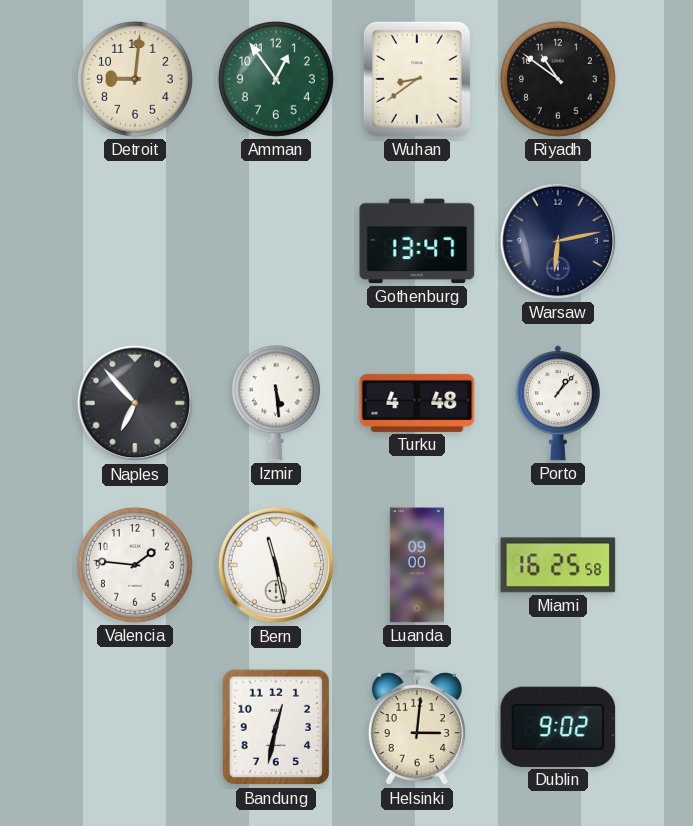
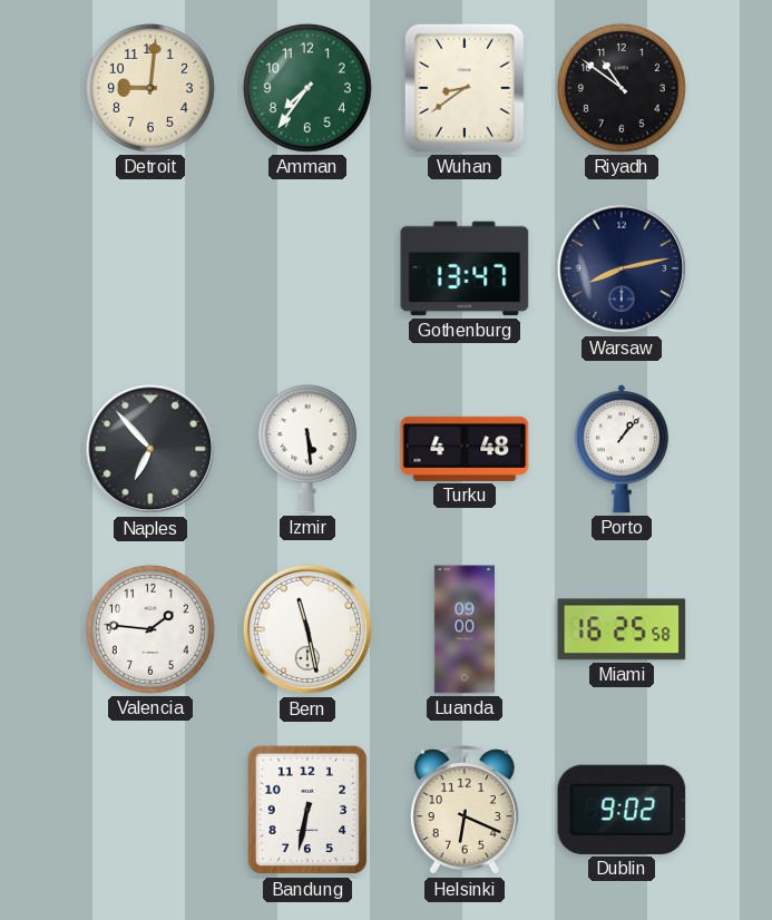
Amman: 12:54 -> 7:36
Warsaw: 6:13 -> 8:13
Bandung: 12:32 -> 6:32
Helsinki: 3:01 -> 6:19
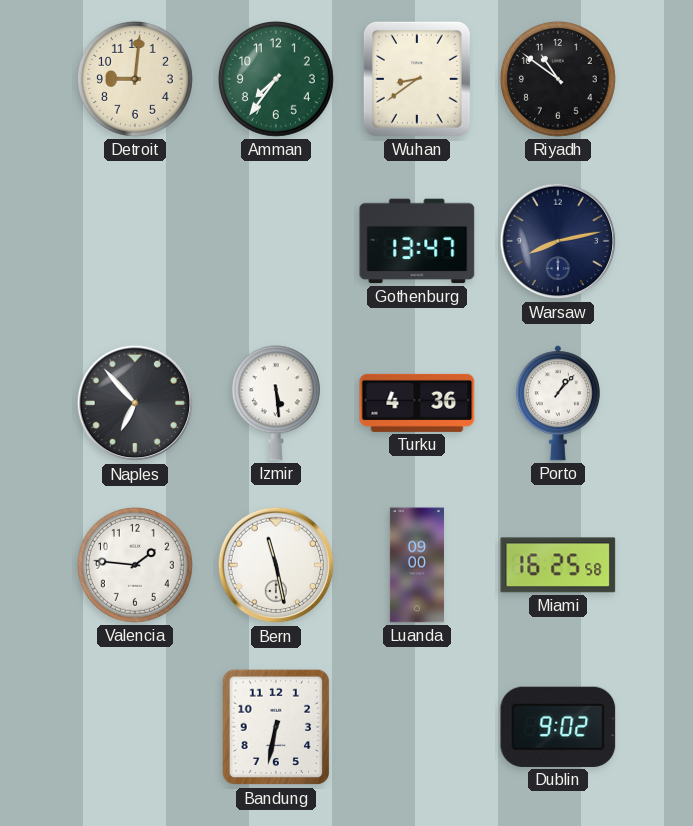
Turku: 4:48 -> 4:36
Helsinki: 6:19 -> none
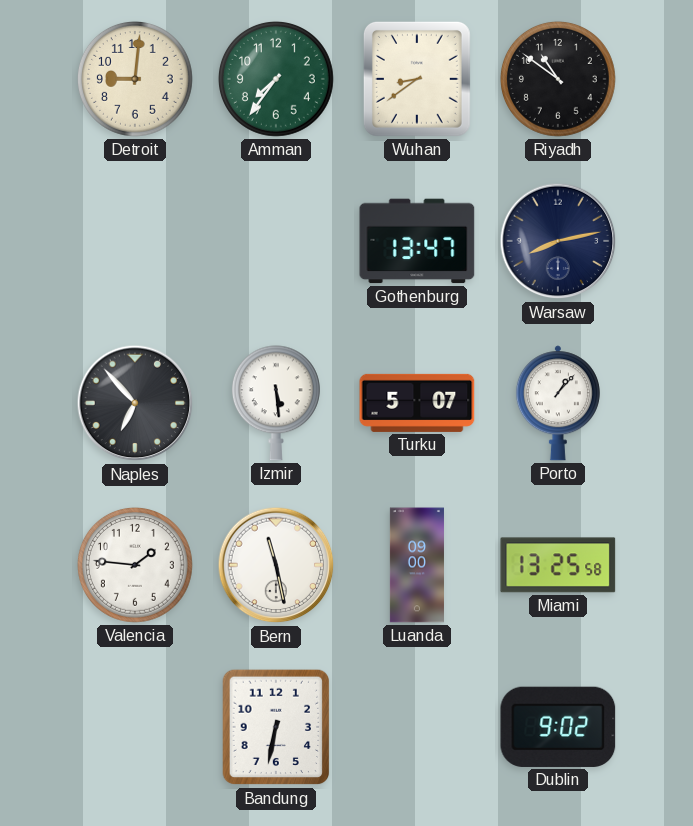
Turku: 4:36 -> 5:07
Miami: 16:25 -> 13:25
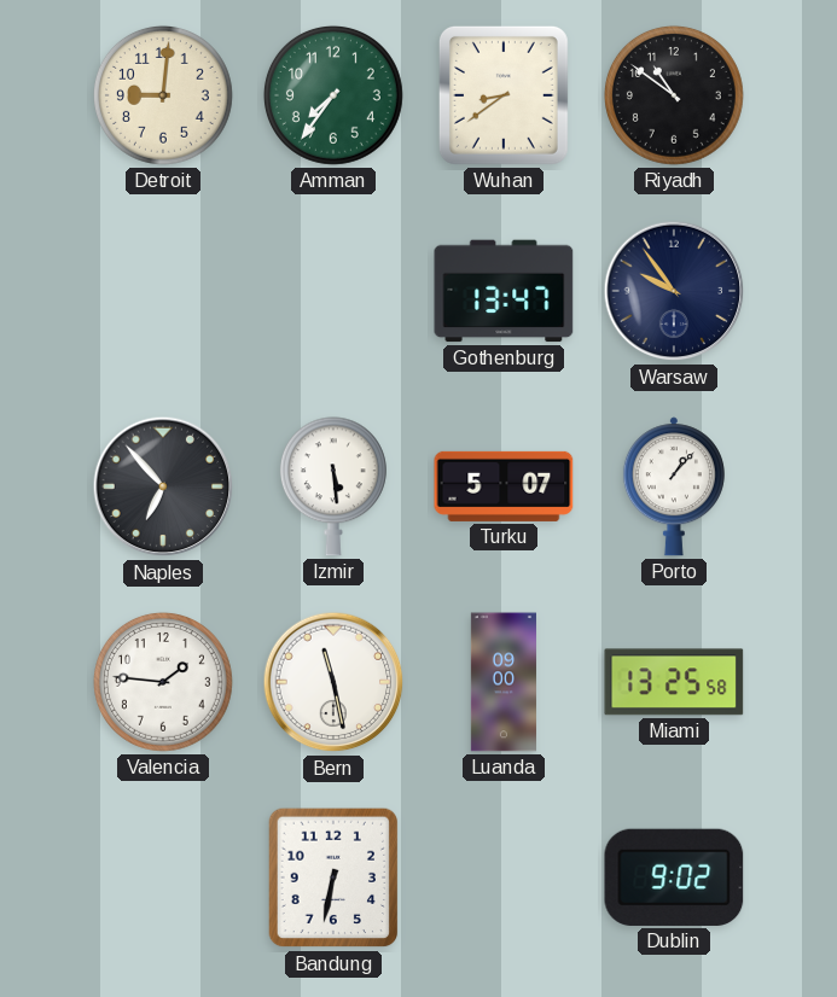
Warsaw: 8:13 -> 9:54
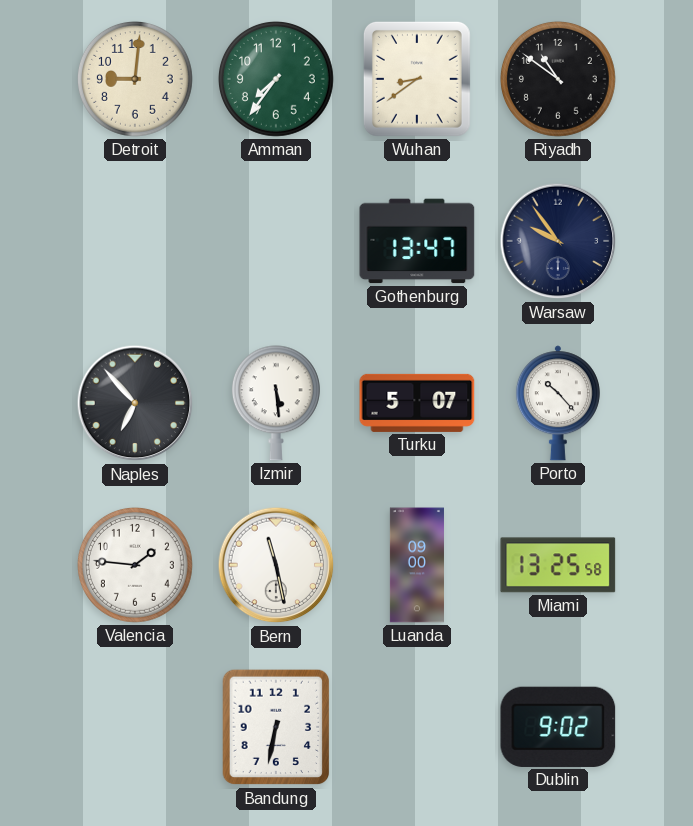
Porto: 1:07 -> 10:23
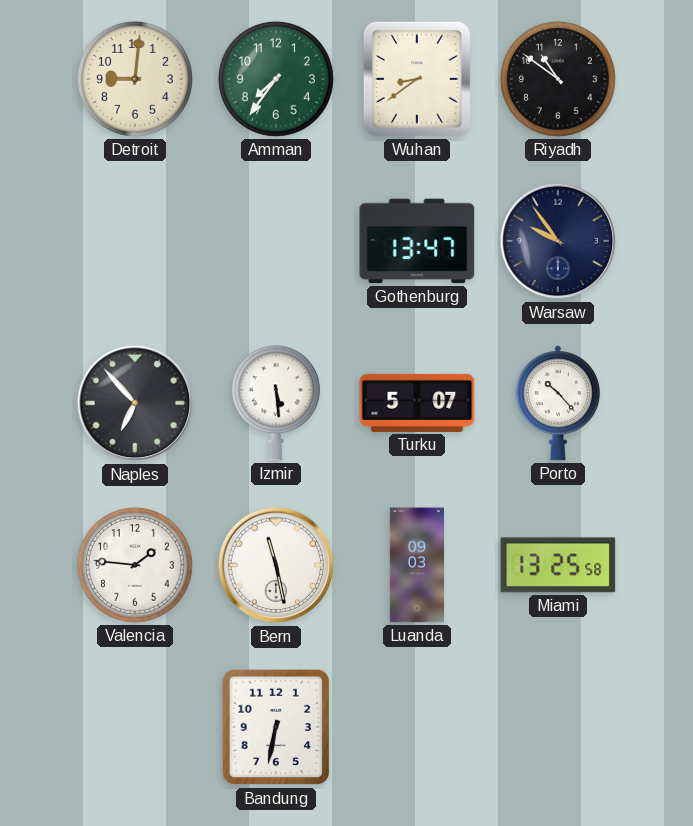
Luanda: 09:00 -> 09:03
Dublin: 9:02 -> none
